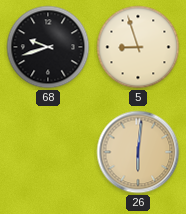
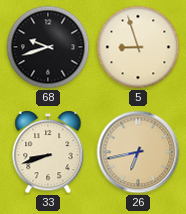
33: none -> 8:42
26: 6:01 -> 6:43
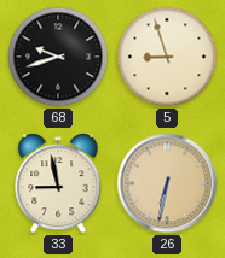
33: 8:42 -> 8:58
26: 6:43 -> 6:32
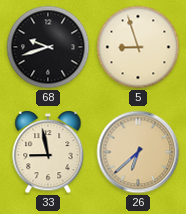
26: 6:32 -> 6:38
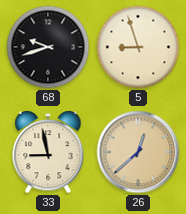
26: 6:38 -> 12:38
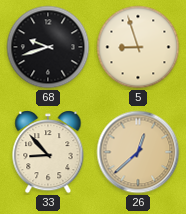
33: 8:58 -> 8:53
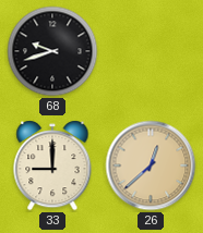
5: 8:57 -> none
33: 8:53 -> 9:00
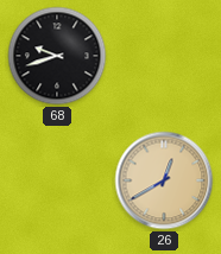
33: 9:00 -> none
26: 12:38 -> 12:40
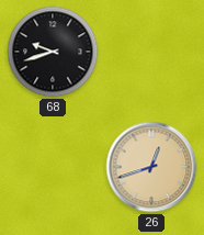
26: 12:40 -> 12:42
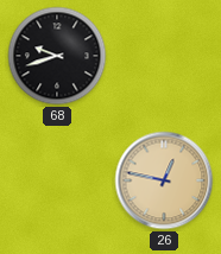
26: 12:42 -> 12:47
